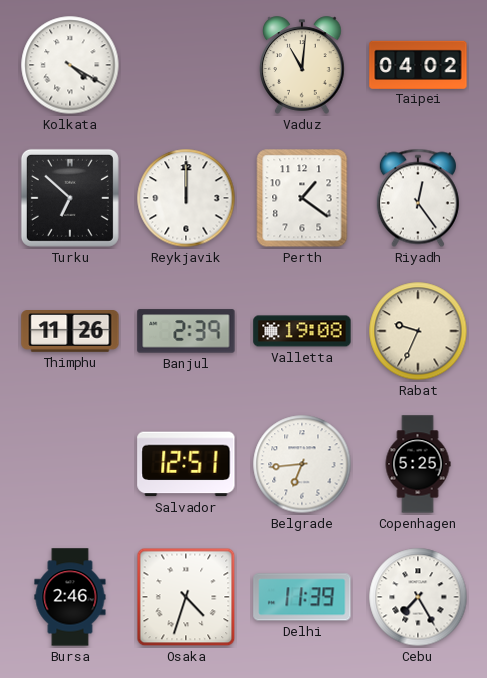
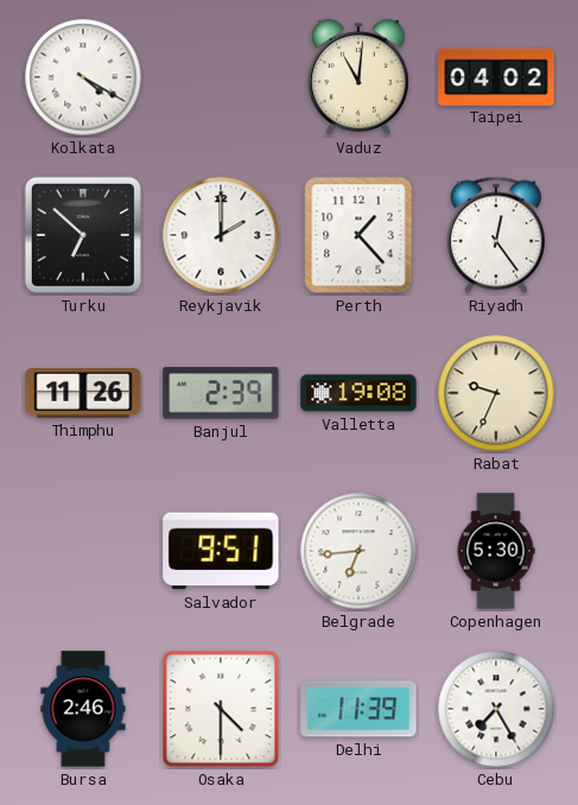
Reykjavik: 12:00 -> 2:00
Perth: 1:21 -> 1:23
Salvador: 12:51 -> 9:51
Copenhagen: 5:25 -> 5:30
Osaka: 4:33 -> 4:30
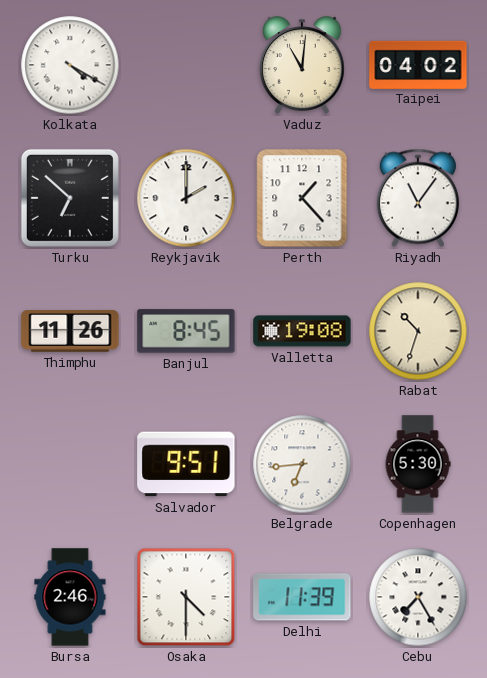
Riyadh: 12:24 -> 11:06
Banjul: 2:39 -> 8:45
Rabat: 9:34 -> 10:33
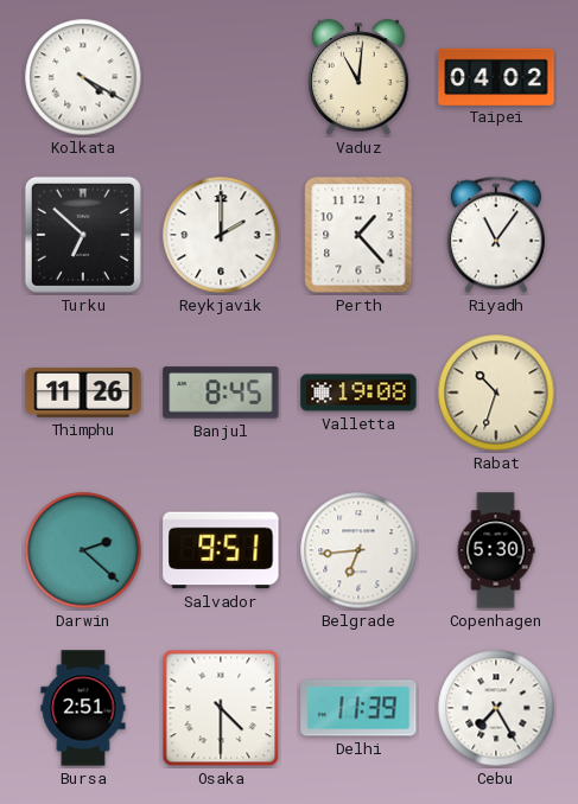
Darwin: none -> 2:22
Bursa: 2:46 -> 2:51
